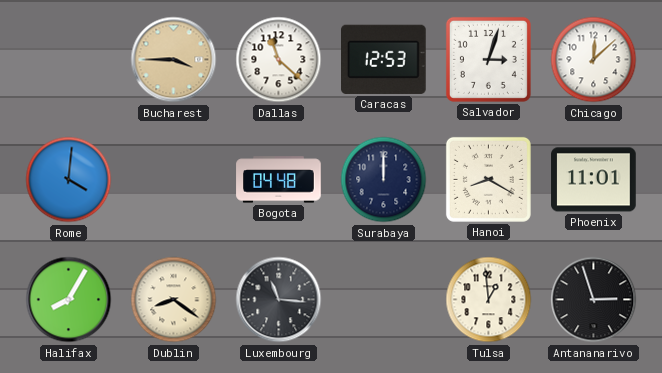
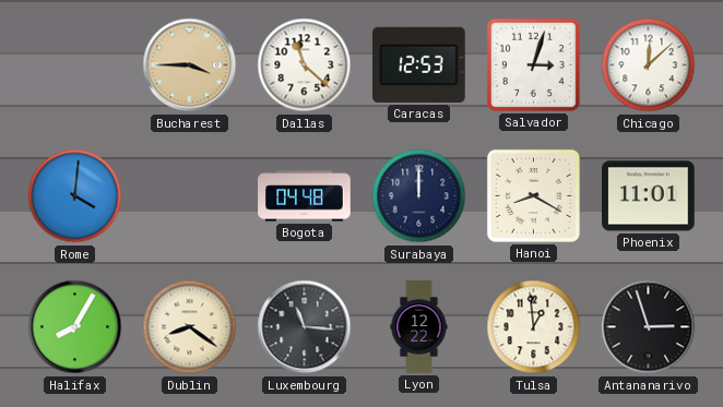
Lyon: none -> 12:22
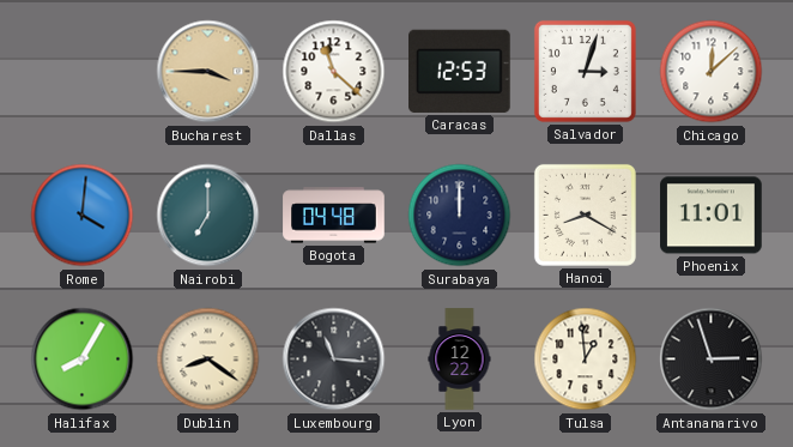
Nairobi: none -> 7:00
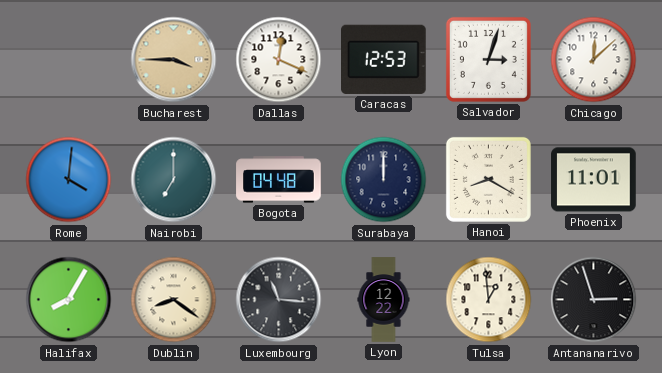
Dallas: 11:22 -> 12:19
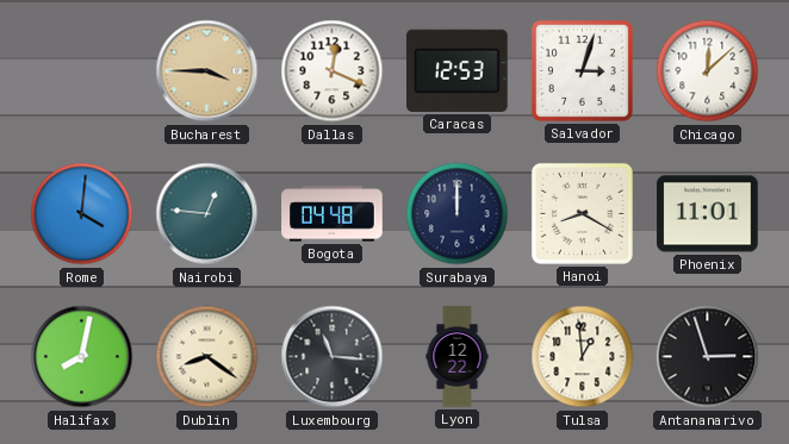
Nairobi: 7:00 -> 12:46
Halifax: 8:05 -> 8:02
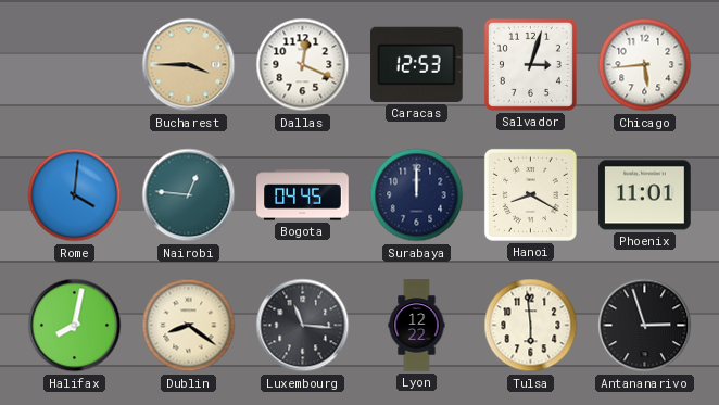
Chicago: 12:08 -> 5:44
Bogota: 04:48 -> 04:45
Tulsa: 12:59 -> 5:59
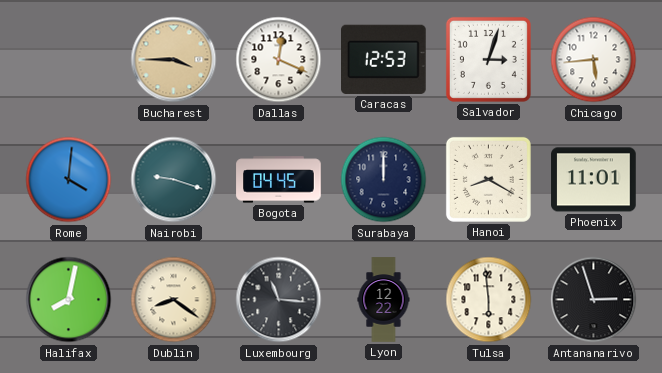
Nairobi: 12:46 -> 9:18
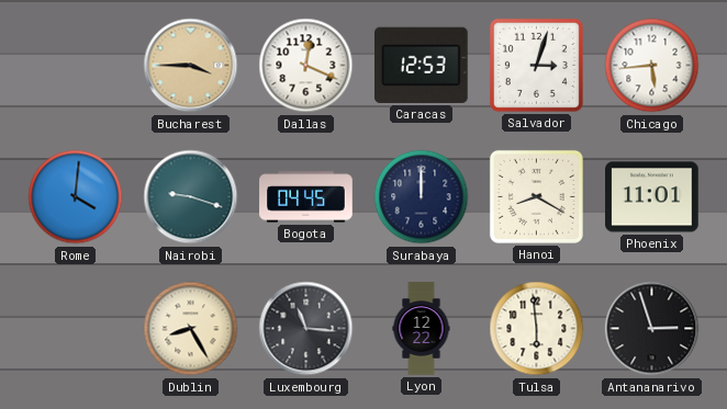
Halifax: 8:02 -> none
Dublin: 8:21 -> 8:25
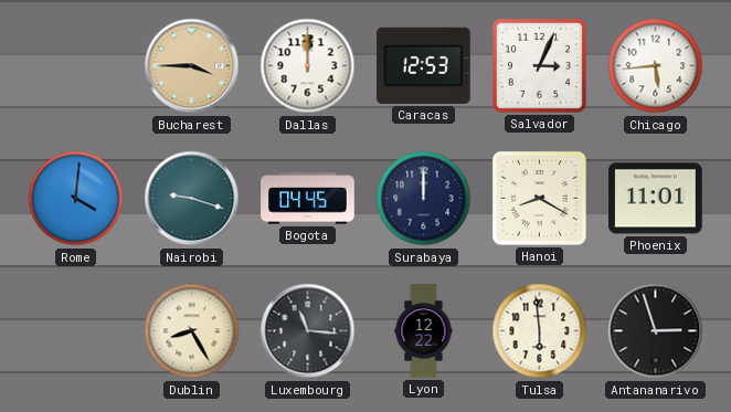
Dallas: 12:19 -> 12:00
Salvador: 3:03 -> 3:04
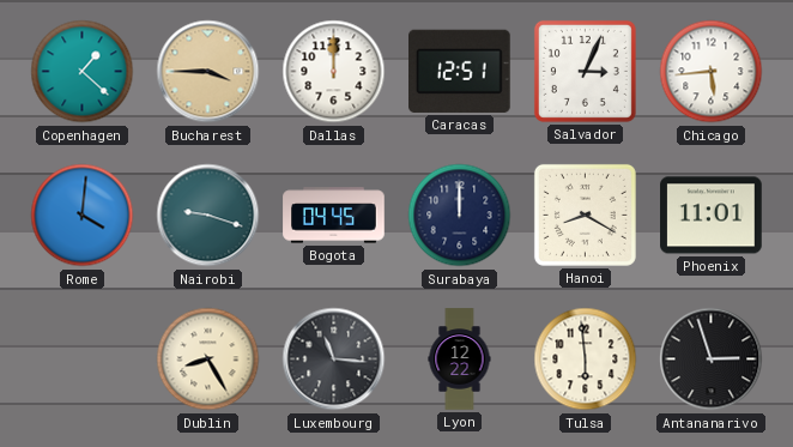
Copenhagen: none -> 1:22
Caracas: 12:53 -> 12:51
